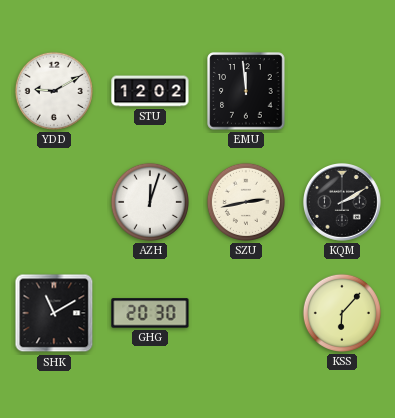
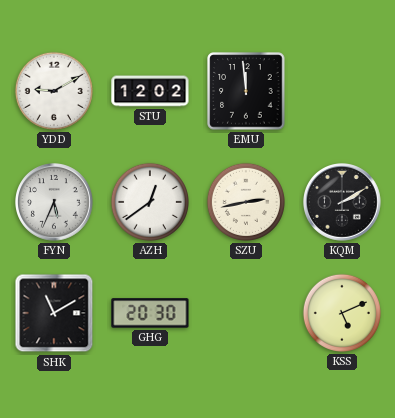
FYN: none -> 5:34
AZH: 12:03 -> 12:39
KSS: 6:07 -> 5:11
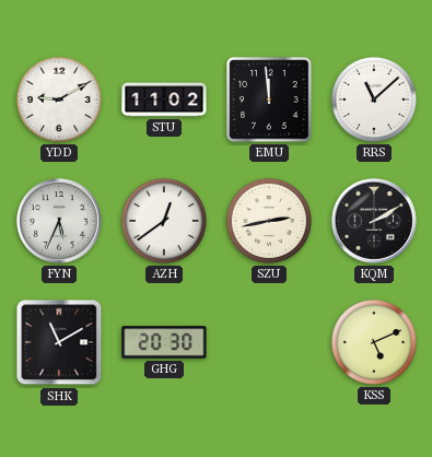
STU: 12:02 -> 11:02
RRS: none -> 11:08
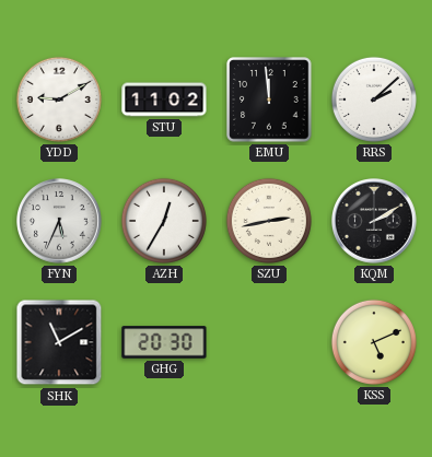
RRS: 11:08 -> 2:08
AZH: 12:39 -> 12:35
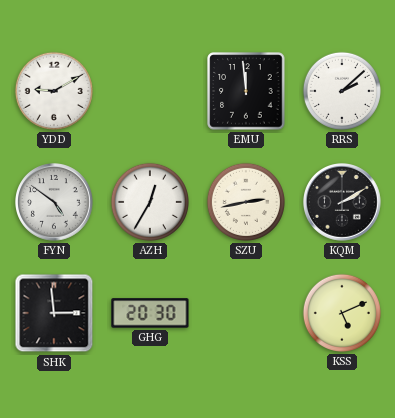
STU: 11:02 -> none
FYN: 5:34 -> 4:51
SHK: 11:10 -> 2:59
